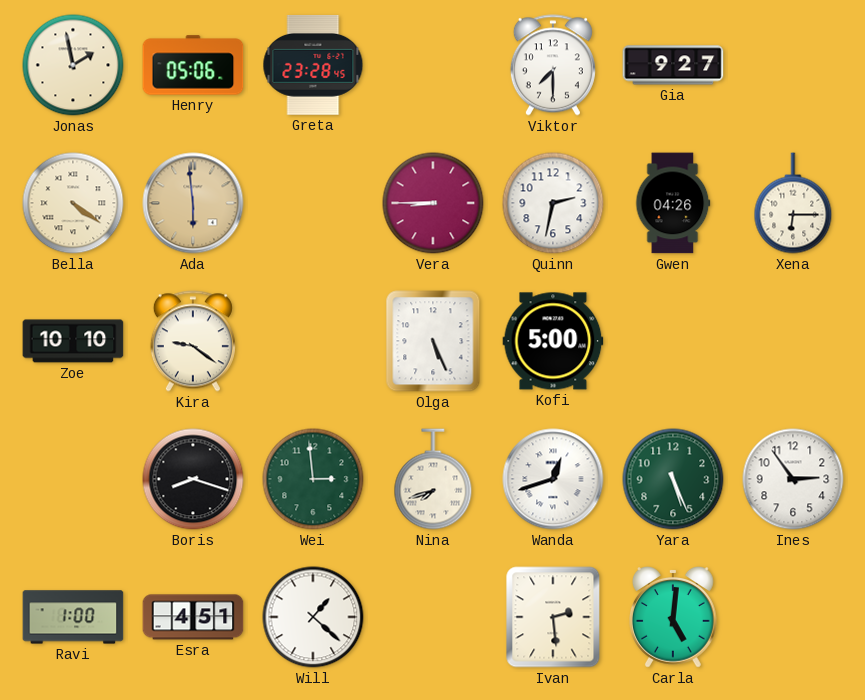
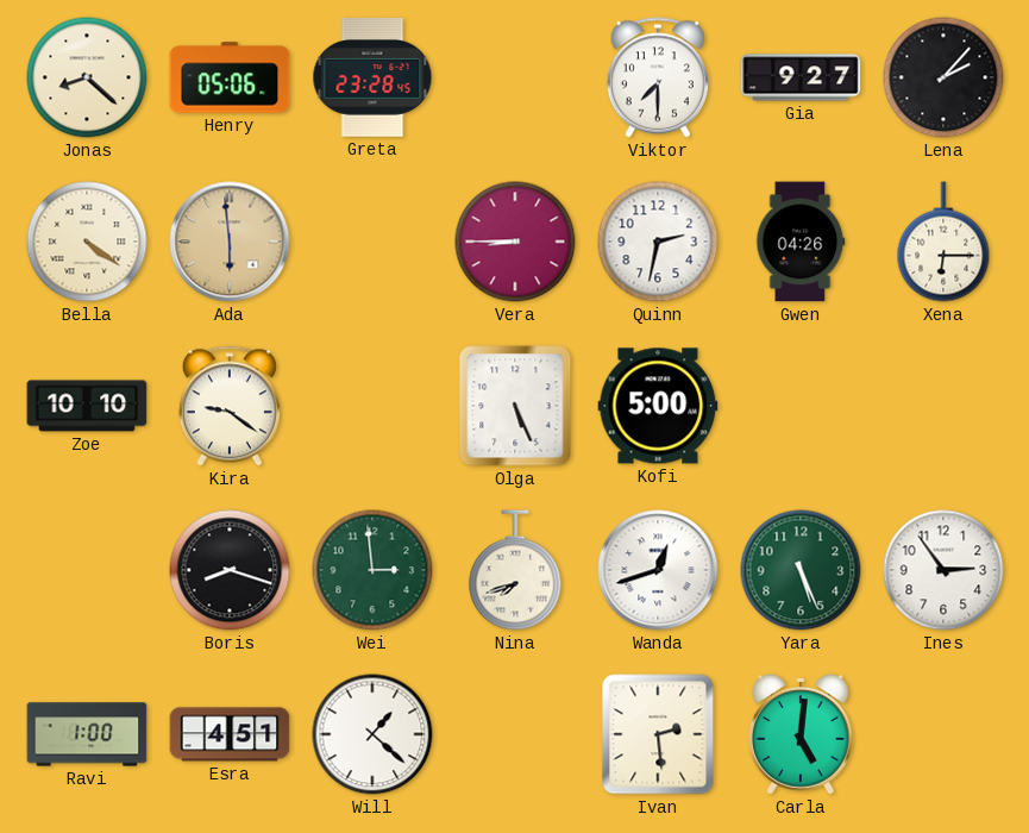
Jonas: 1:58 -> 8:22
Lena: none -> 2:07
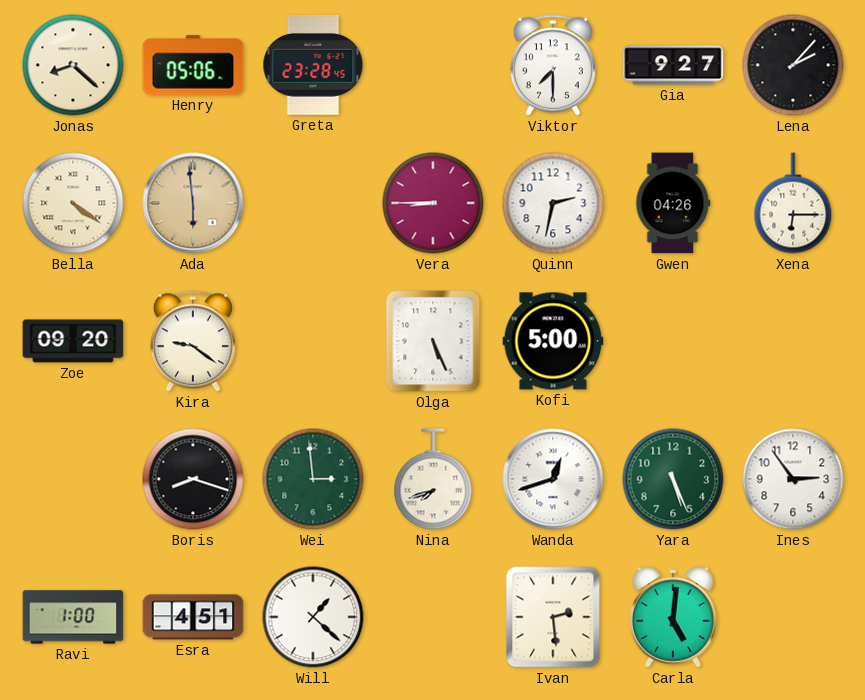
Zoe: 10:10 -> 09:20
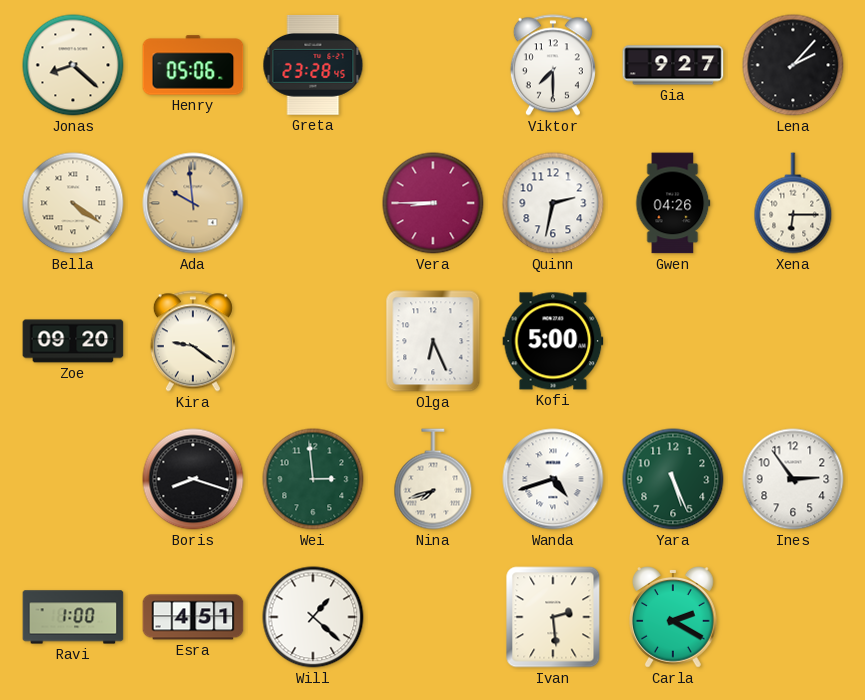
Ada: 5:59 -> 9:59
Olga: 5:26 -> 6:26
Wanda: 12:42 -> 4:42
Carla: 5:01 -> 2:20
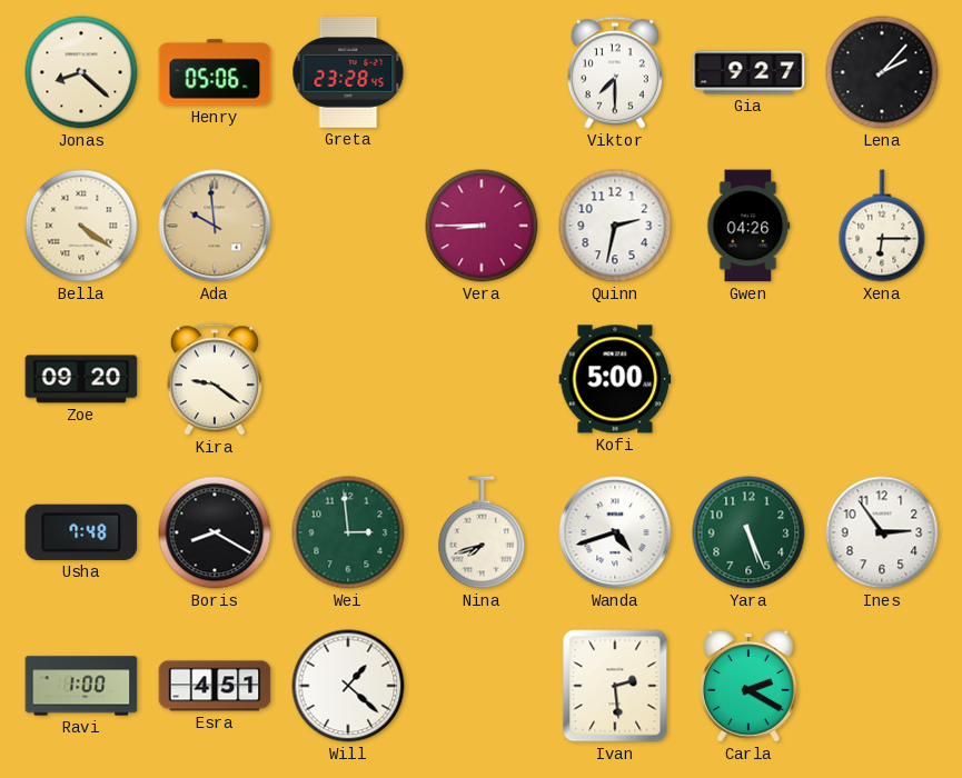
Olga: 6:26 -> none
Usha: none -> 7:48
Boris: 8:18 -> 8:20
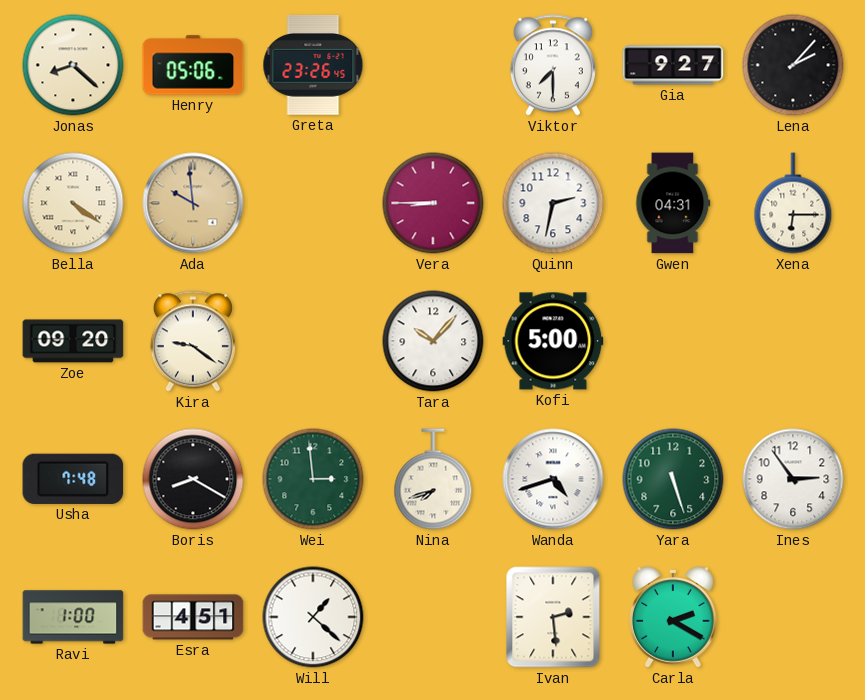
Greta: 23:28 -> 23:26
Gwen: 04:26 -> 04:31
Tara: none -> 10:07
Yara: 5:26 -> 5:27
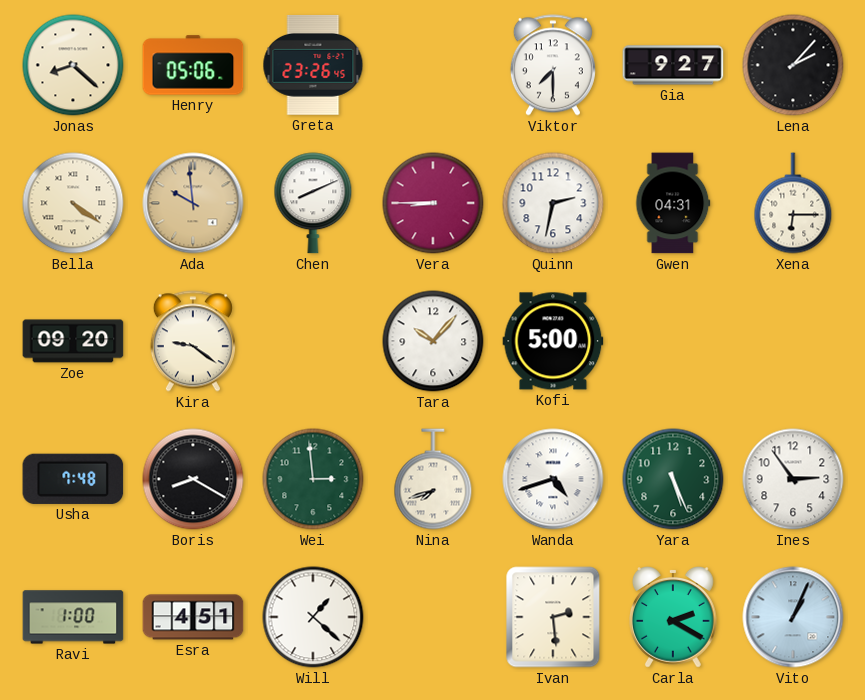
Chen: none -> 8:11
Yara: 5:27 -> 5:26
Vito: none -> 1:04
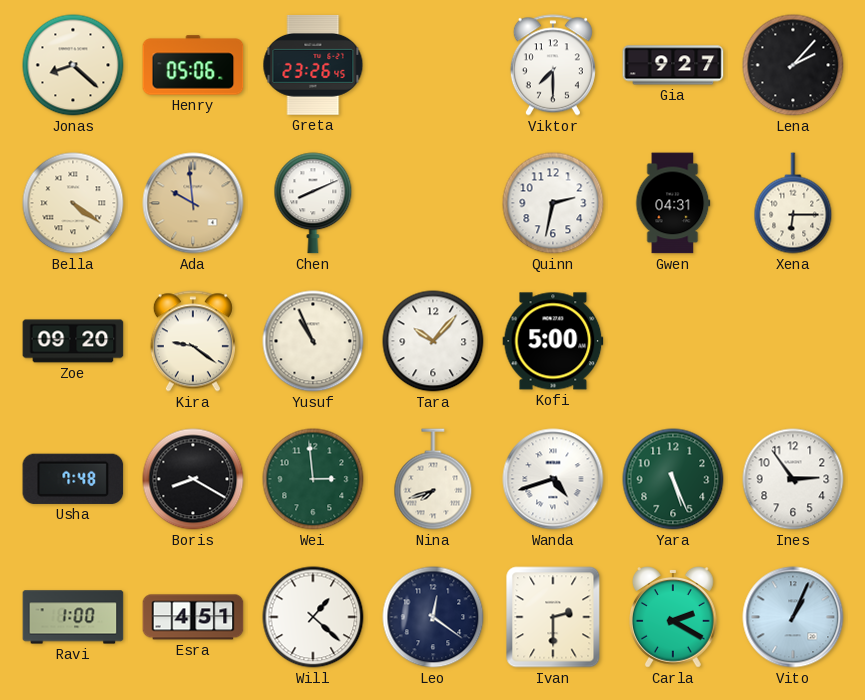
Vera: 8:45 -> none
Yusuf: none -> 10:56
Leo: none -> 12:21
Ivan: 2:29 -> 2:30
